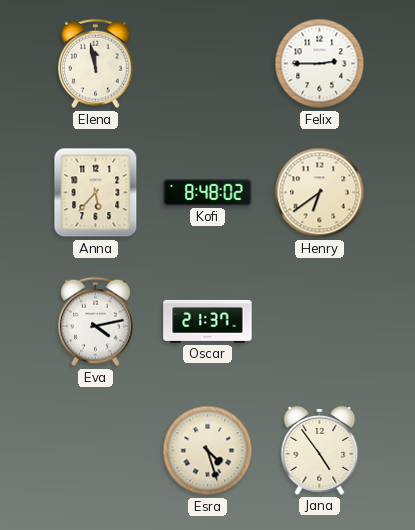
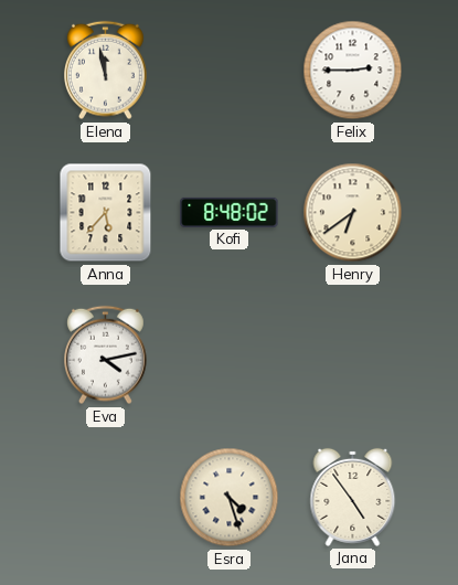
Oscar: 21:37 -> none
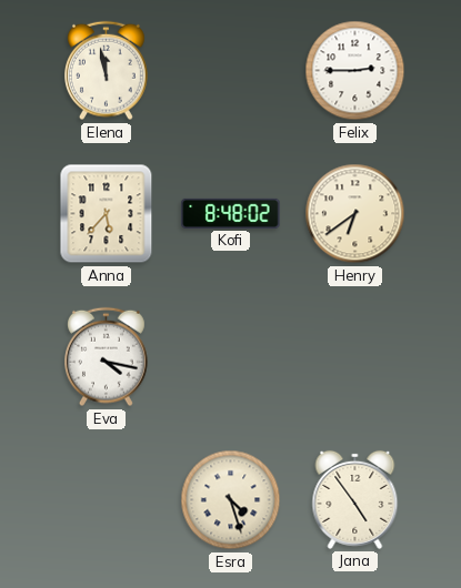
Eva: 4:13 -> 4:17
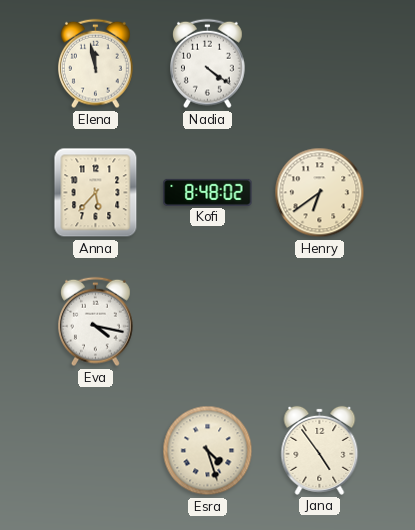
Nadia: none -> 4:21
Felix: 2:45 -> none
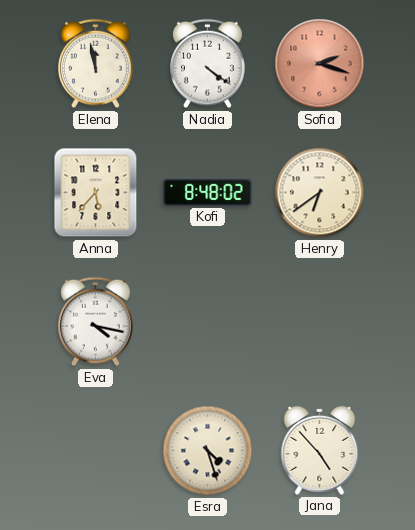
Sofia: none -> 2:18
Jana: 4:54 -> 4:53
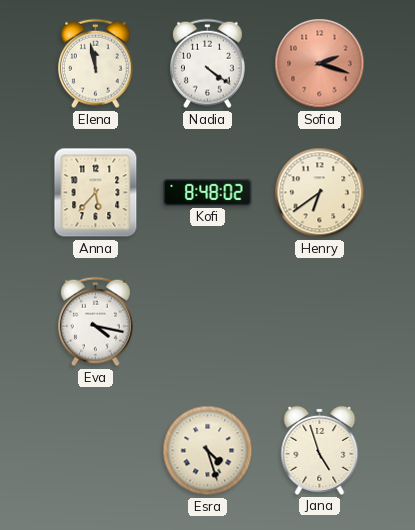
Jana: 4:53 -> 4:57
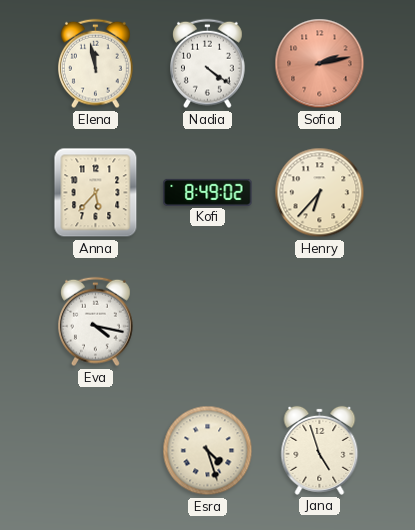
Sofia: 2:18 -> 2:13
Kofi: 8:48 -> 8:49
Henry: 6:39 -> 6:37
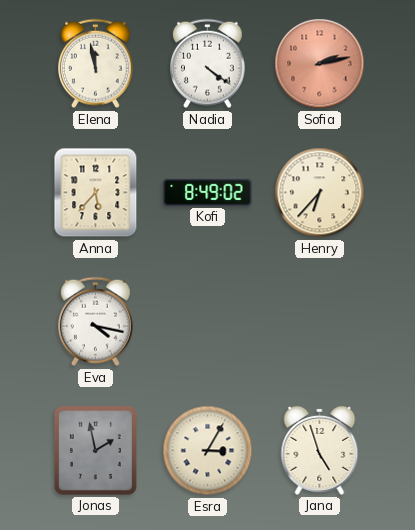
Jonas: none -> 1:58
Esra: 4:27 -> 3:05
